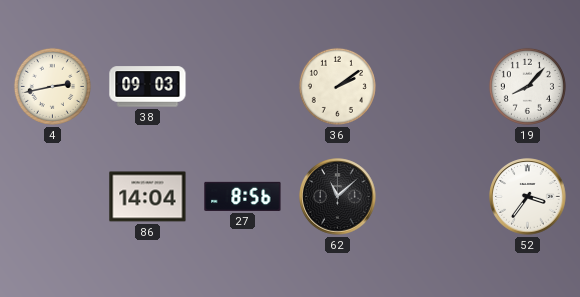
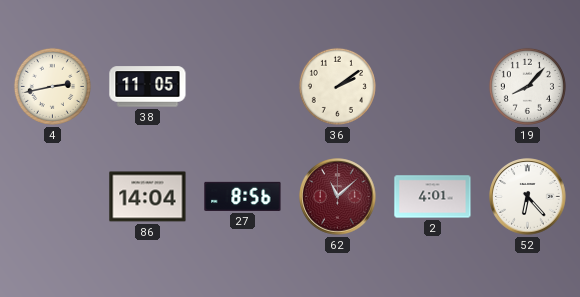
38: 09:03 -> 11:05
62 dial: black -> burgundy
2: none -> 4:01
52: 3:36 -> 6:23
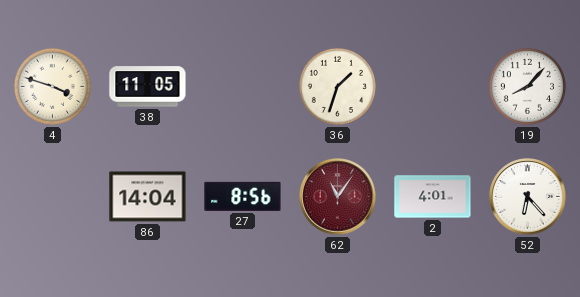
4: 2:43 -> 3:48
36: 2:09 -> 1:33
62: 11:08 -> 11:06
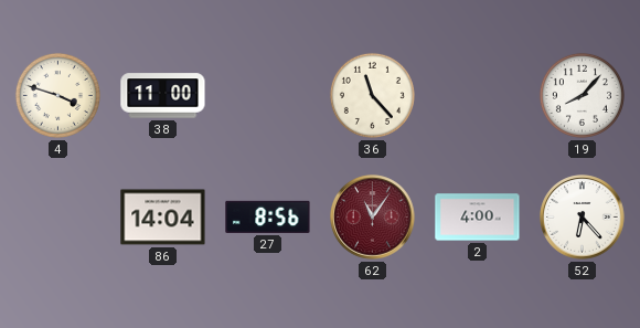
38: 11:05 -> 11:00
36: 1:33 -> 11:23
2: 4:01 -> 4:00
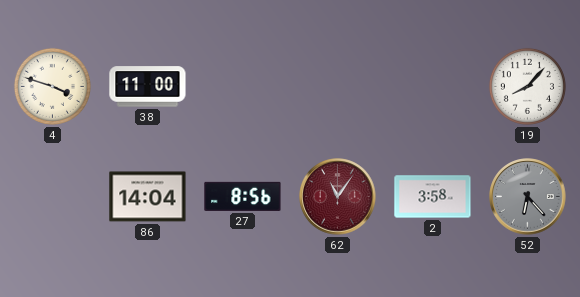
36: 11:23 -> none
2: 4:00 -> 3:58
52 dial: white -> grey
